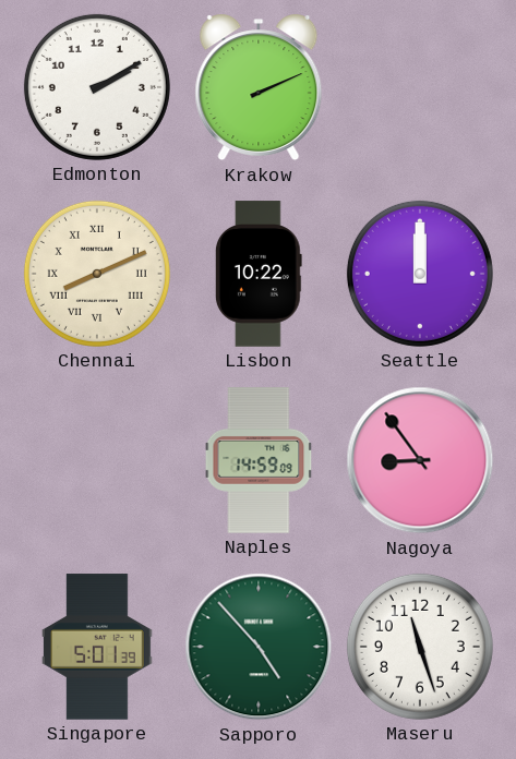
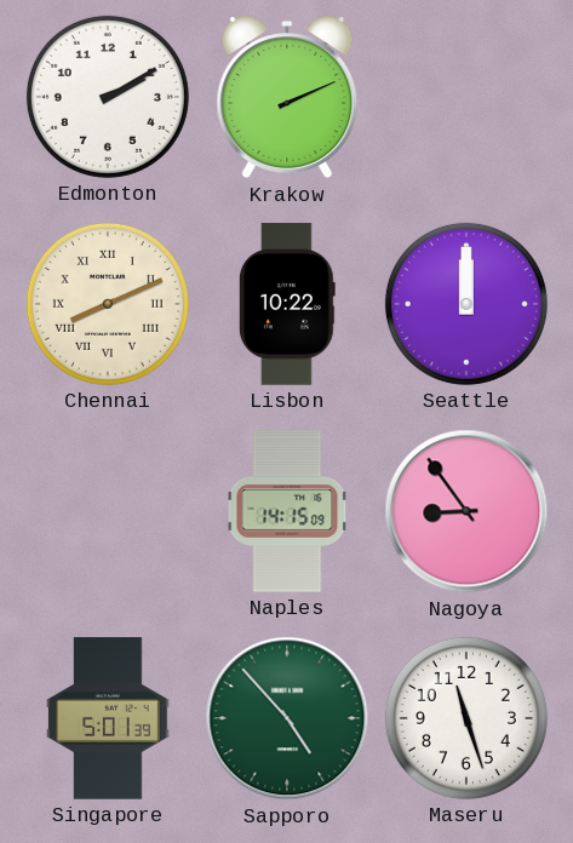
Naples: 14:59 -> 14:15
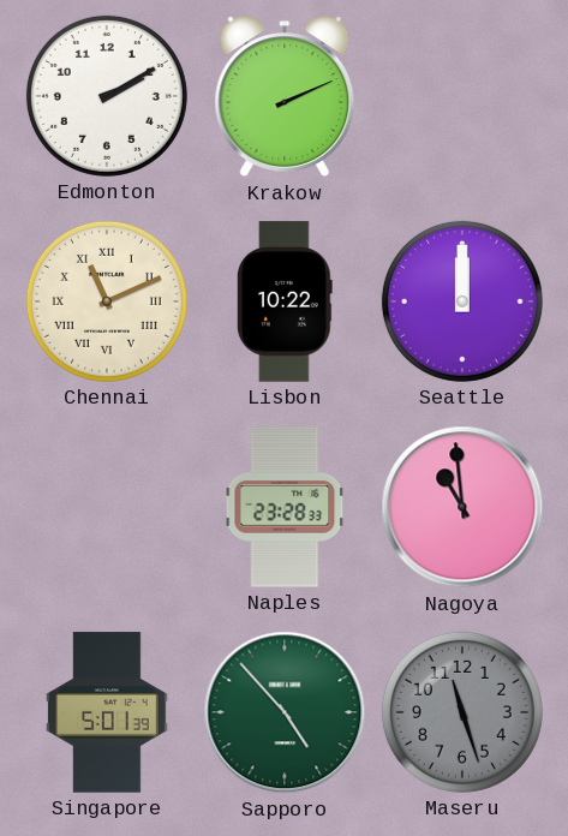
Chennai: 8:11 -> 11:11
Naples: 14:15 -> 23:28
Nagoya: 8:54 -> 10:59
Maseru dial: white -> grey
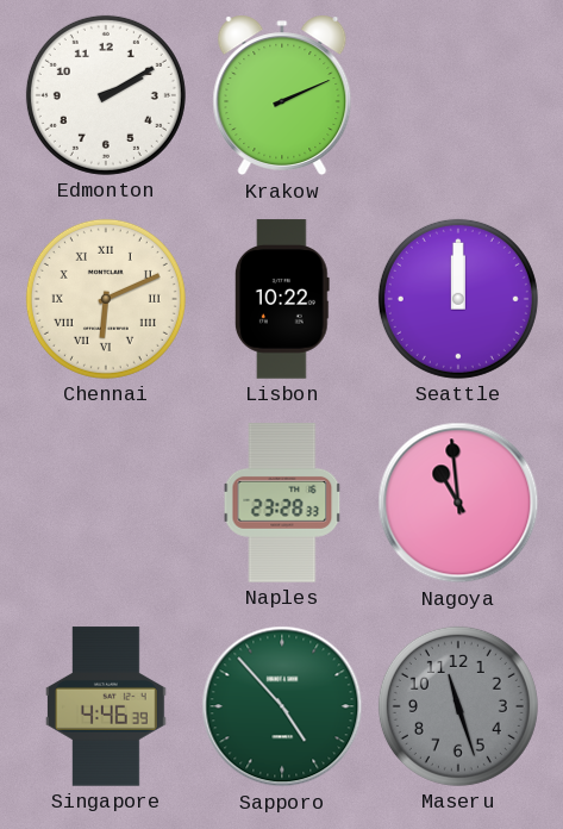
Chennai: 11:11 -> 6:11
Singapore: 5:01 -> 4:46
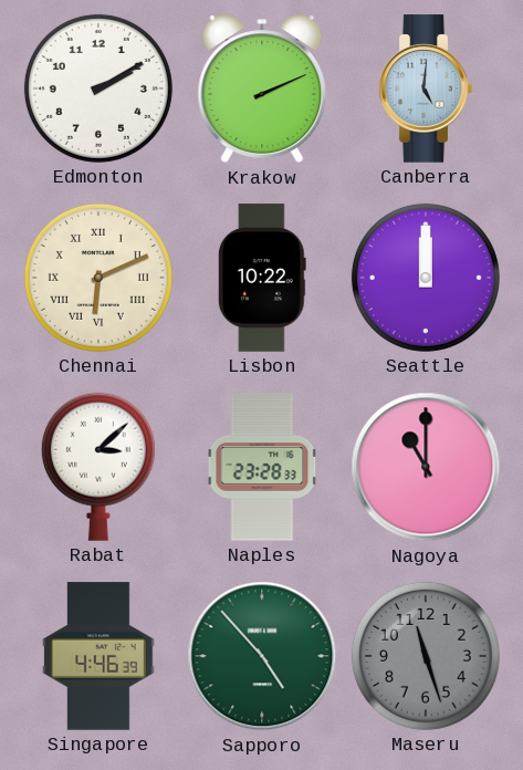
Canberra: none -> 5:01
Rabat: none -> 3:08
Nagoya: 10:59 -> 11:00
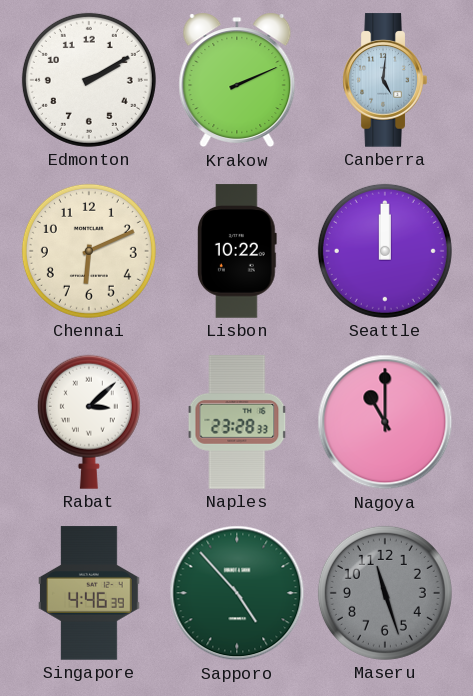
Chennai numerals: Roman -> Arabic
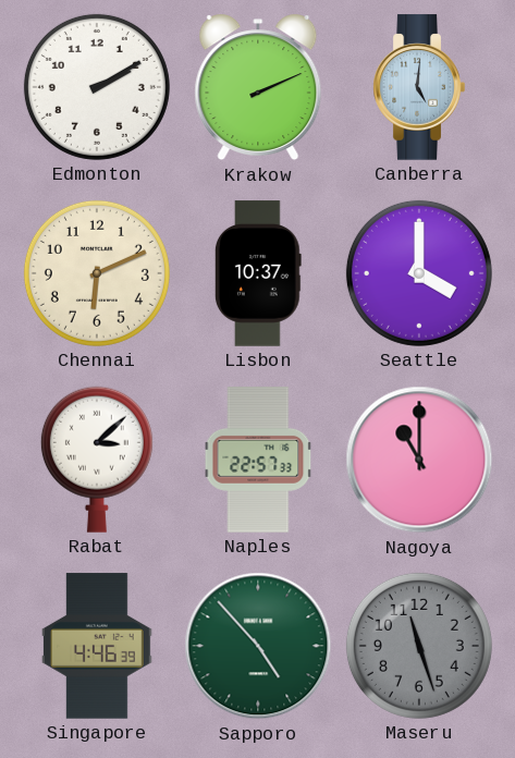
Lisbon: 10:22 -> 10:37
Seattle: 12:00 -> 4:00
Naples: 23:28 -> 22:57
